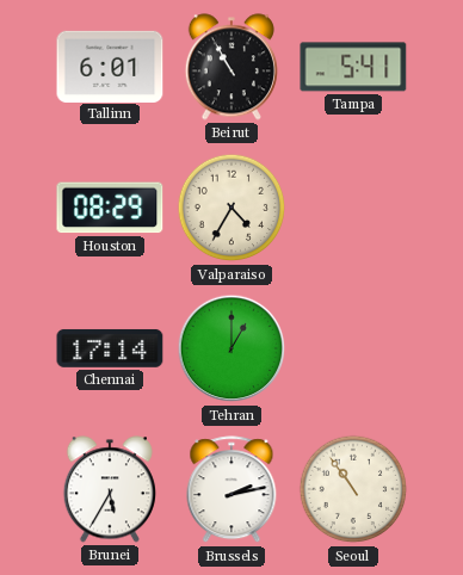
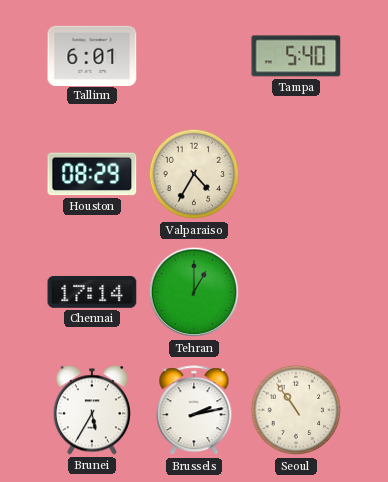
Beirut: 10:55 -> none
Tampa: 5:41 -> 5:40
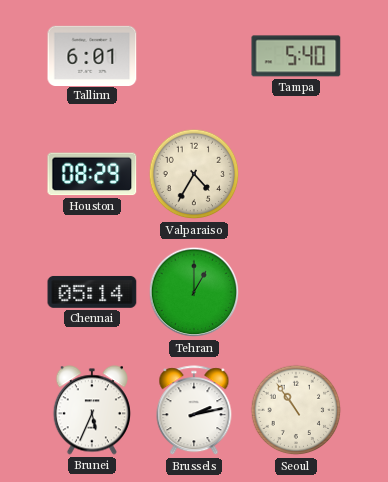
Chennai: 17:14 -> 05:14
Brunei: 5:35 -> 5:34
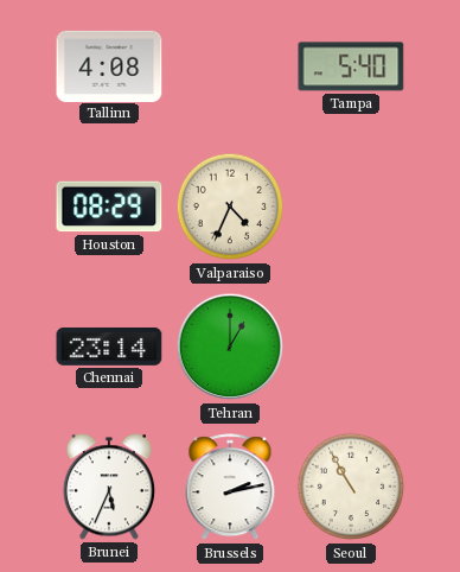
Tallinn: 6:01 -> 4:08
Valparaiso: 4:35 -> 4:34
Chennai: 05:14 -> 23:14
Seoul: 10:54 -> 10:55
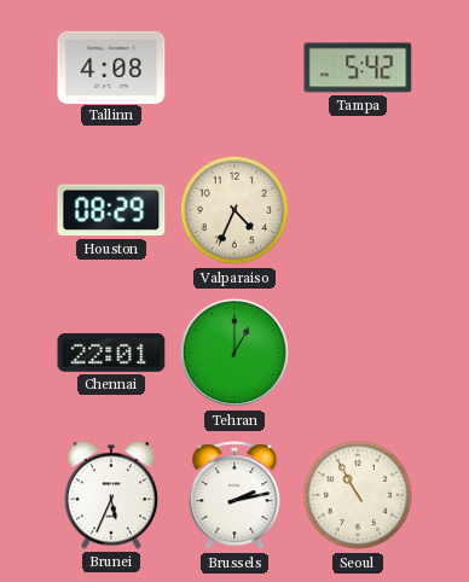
Tampa: 5:40 -> 5:42
Chennai: 23:14 -> 22:01
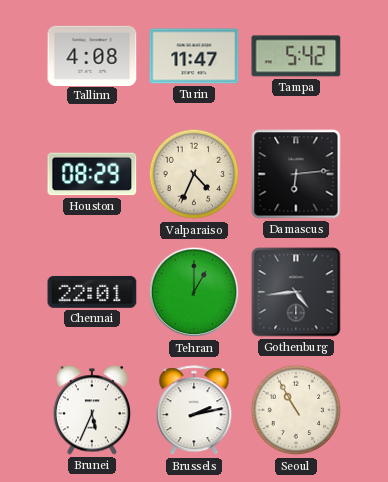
Turin: none -> 11:47
Damascus: none -> 6:14
Gothenburg: none -> 4:44
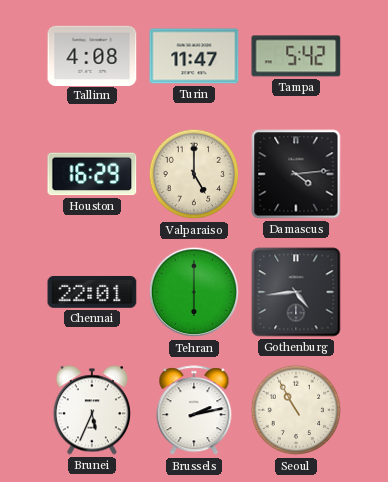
Houston: 08:29 -> 16:29
Valparaiso: 4:34 -> 5:00
Damascus: 6:14 -> 4:14
Tehran: 1:00 -> 6:00
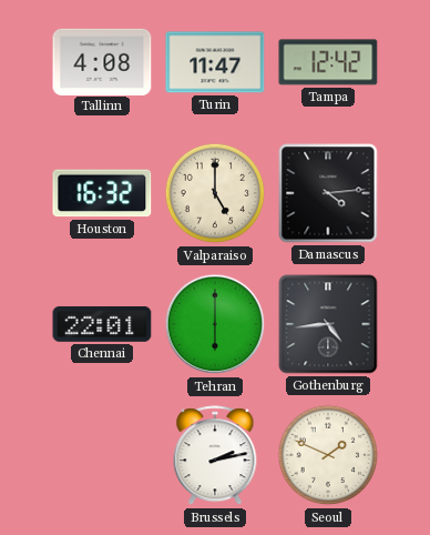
Tampa: 5:42 -> 12:42
Houston: 16:29 -> 16:32
Brunei: 5:34 -> none
Seoul: 10:55 -> 1:49
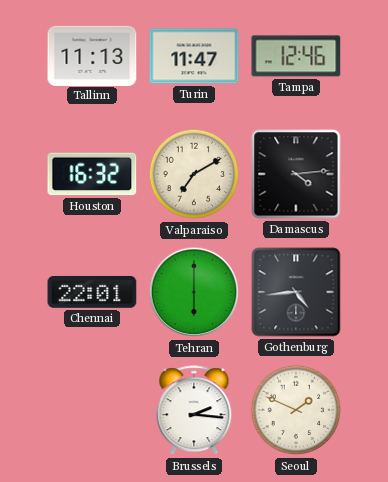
Tallinn: 4:08 -> 11:13
Tampa: 12:42 -> 12:46
Valparaiso: 5:00 -> 7:10
Brussels: 2:13 -> 2:16
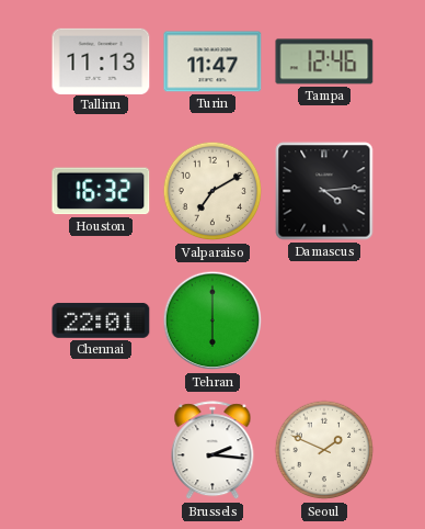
Gothenburg: 4:44 -> none
